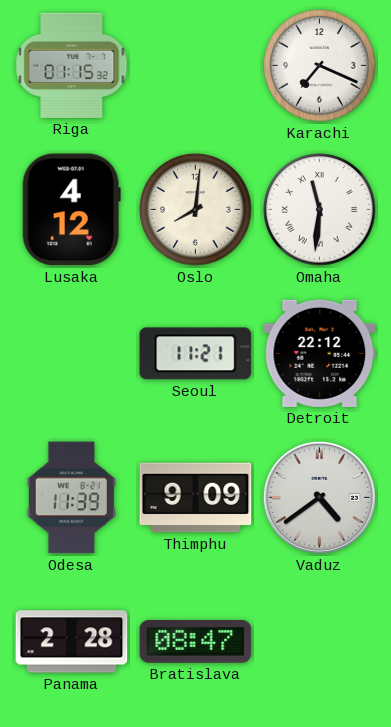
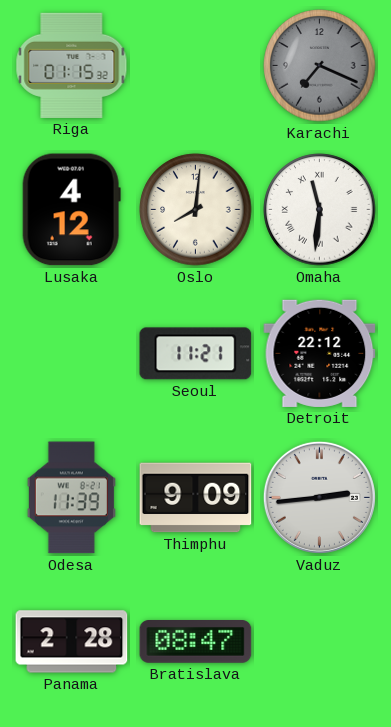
Karachi dial: white -> grey
Vaduz: 4:39 -> 2:44
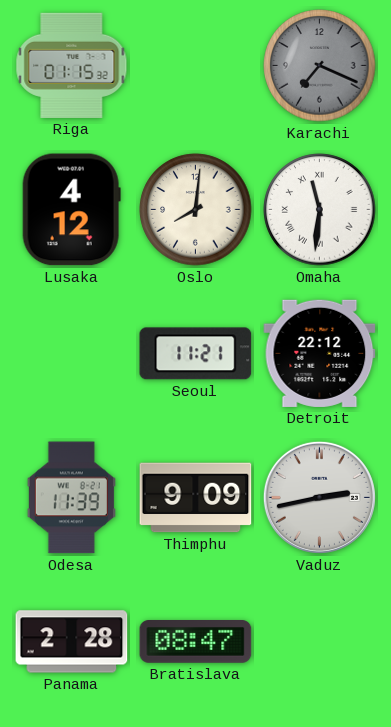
Vaduz: 2:44 -> 2:43
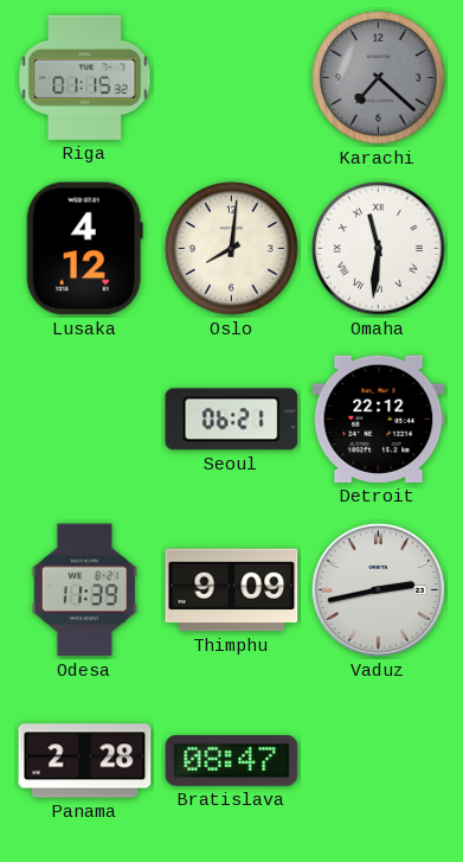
Karachi: 7:19 -> 7:22
Seoul: 11:21 -> 06:21
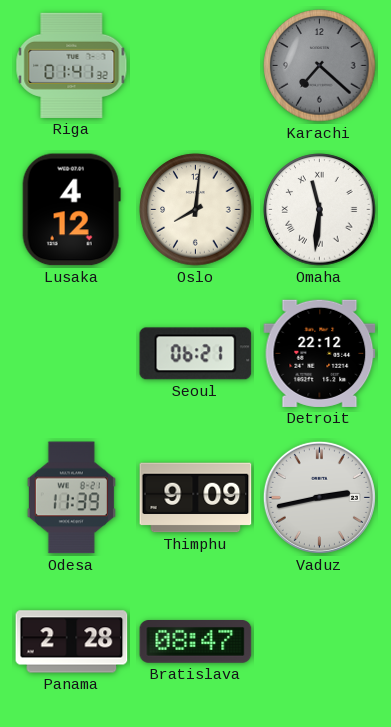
Riga: 01:15 -> 01:41
